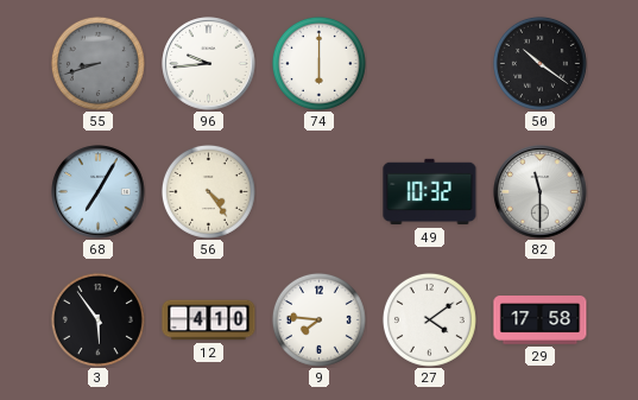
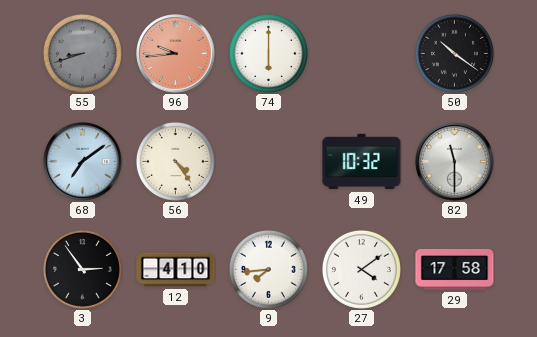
96 dial: white -> salmon
68: 7:05 -> 7:09
3: 5:54 -> 2:54
9: 7:46 -> 7:44
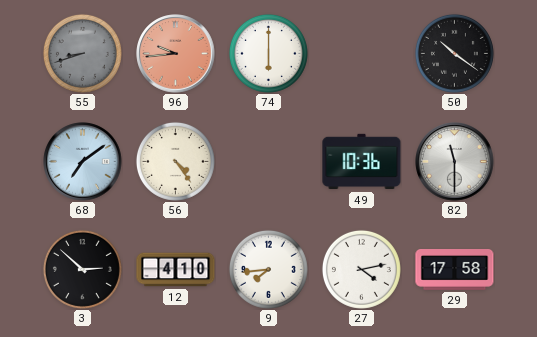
49: 10:32 -> 10:36
3: 2:54 -> 2:52
27: 4:09 -> 4:13
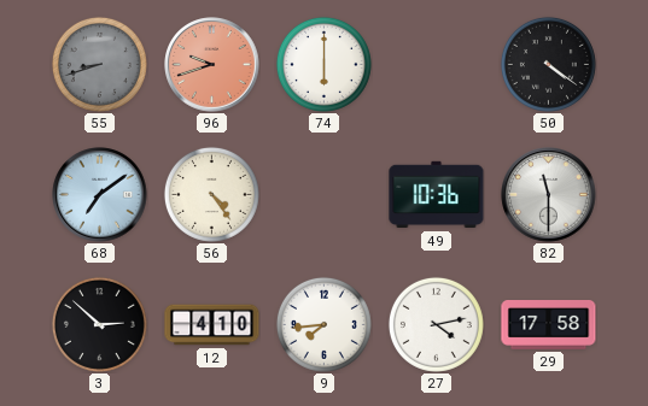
96: 9:44 -> 9:42
50: 10:21 -> 4:21
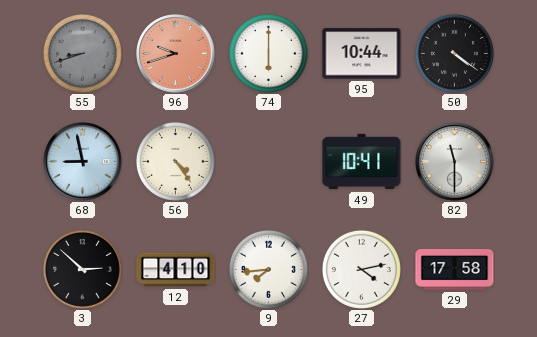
95: none -> 10:44
68: 7:09 -> 8:58
49: 10:36 -> 10:41
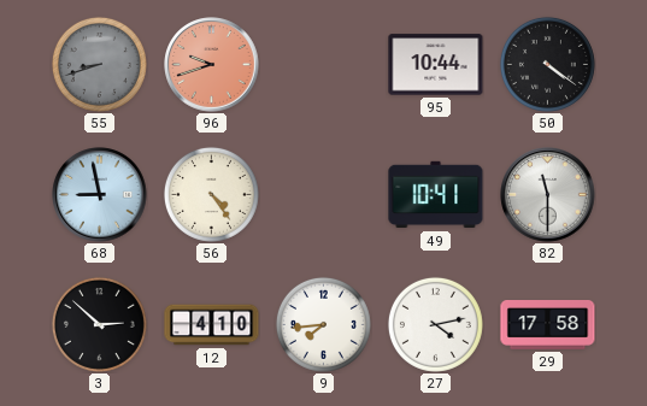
74: 6:00 -> none
